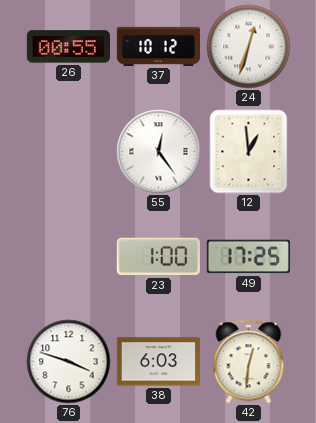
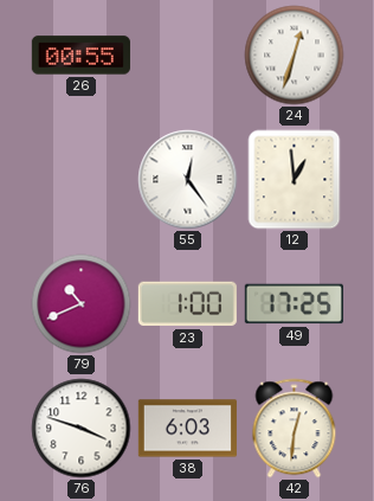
37: 10:12 -> none
79: none -> 10:41
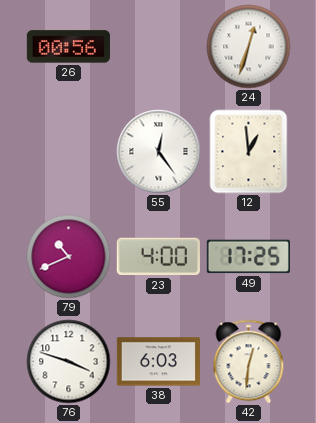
26: 00:55 -> 00:56
23: 1:00 -> 4:00
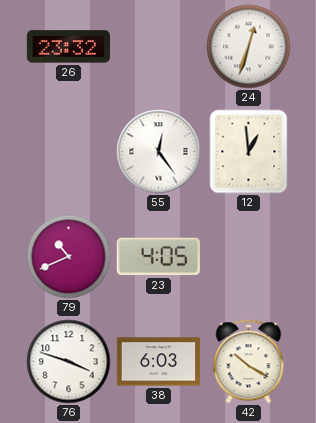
26: 00:56 -> 23:32
23: 4:00 -> 4:05
49: 17:25 -> none
42: 12:31 -> 10:20
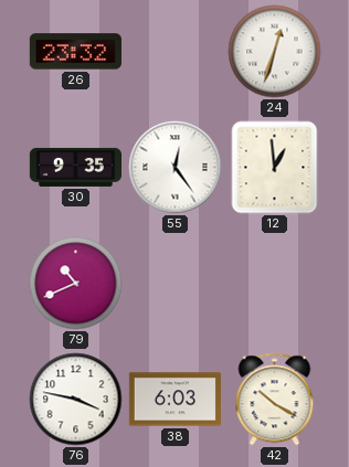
30: none -> 9:35
23: 4:05 -> none
76: 3:48 -> 3:47
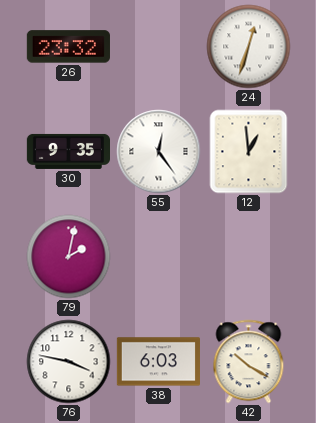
79: 10:41 -> 2:02
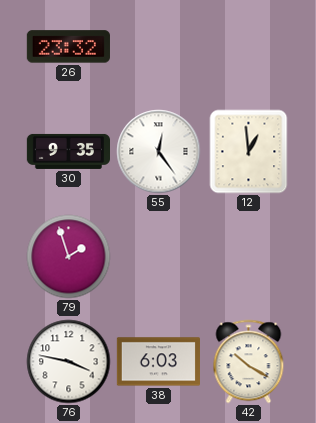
24: 12:33 -> none
79: 2:02 -> 1:57
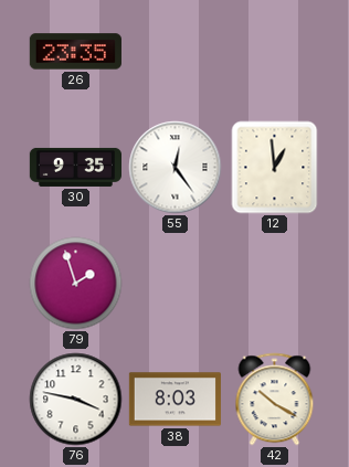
26: 23:32 -> 23:35
38: 6:03 -> 8:03
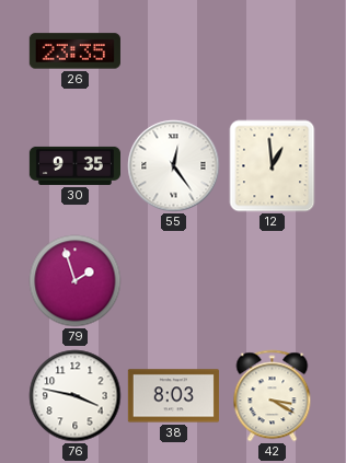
42: 10:20 -> 3:20
